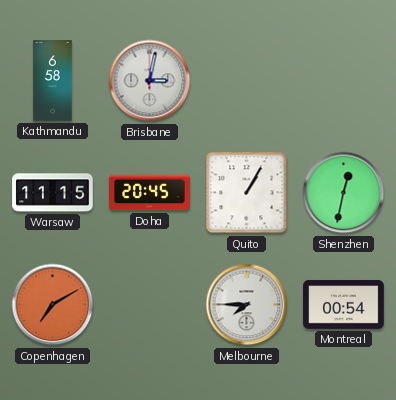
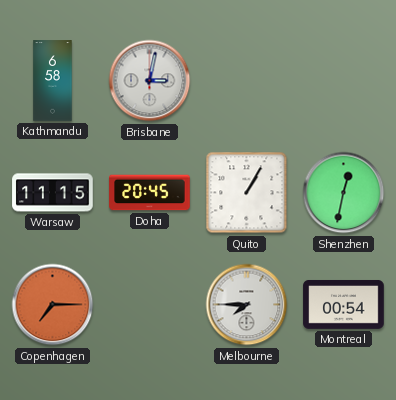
Copenhagen: 7:10 -> 7:15
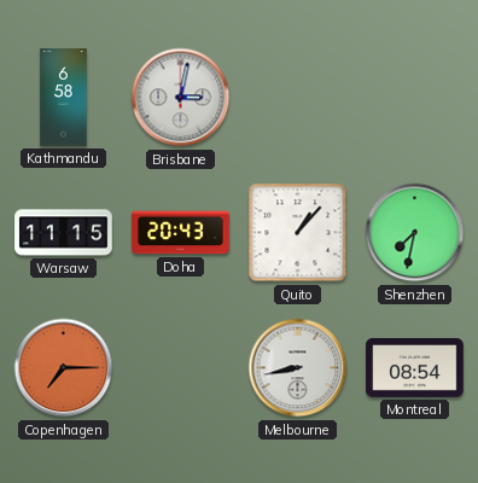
Doha: 20:45 -> 20:43
Quito: 1:05 -> 1:07
Shenzhen: 12:32 -> 7:32
Melbourne: 7:45 -> 8:43
Montreal: 00:54 -> 08:54
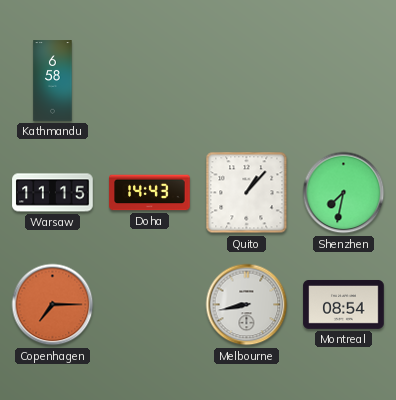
Brisbane: 3:02 -> none
Doha: 20:43 -> 14:43
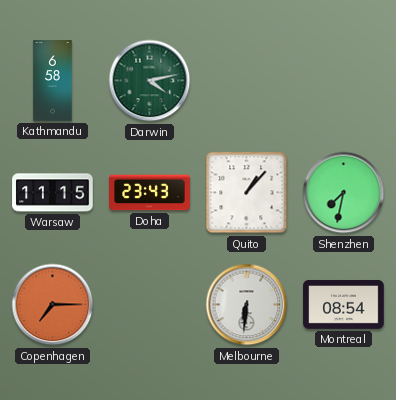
Darwin: none -> 4:13
Doha: 14:43 -> 23:43
Melbourne: 8:43 -> 6:31
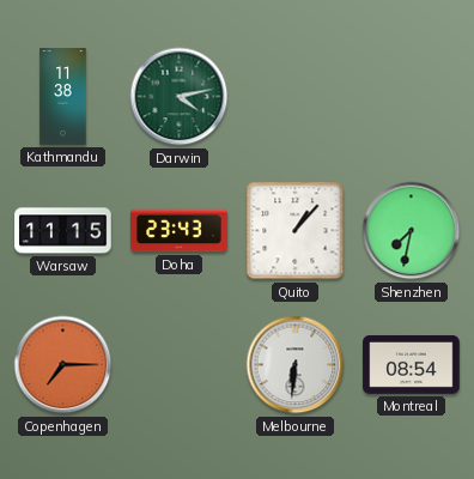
Kathmandu: 6:58 -> 11:38
